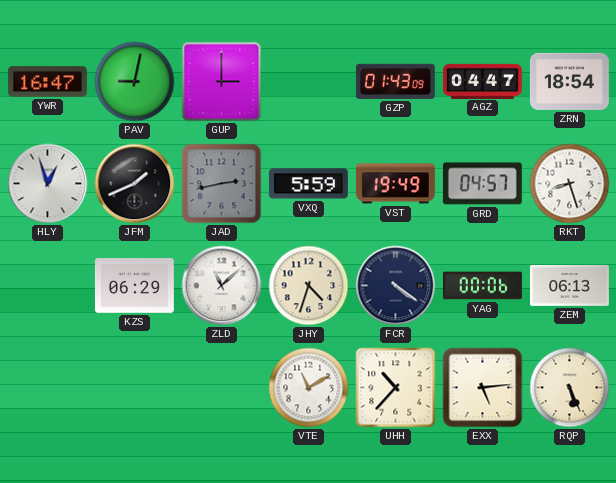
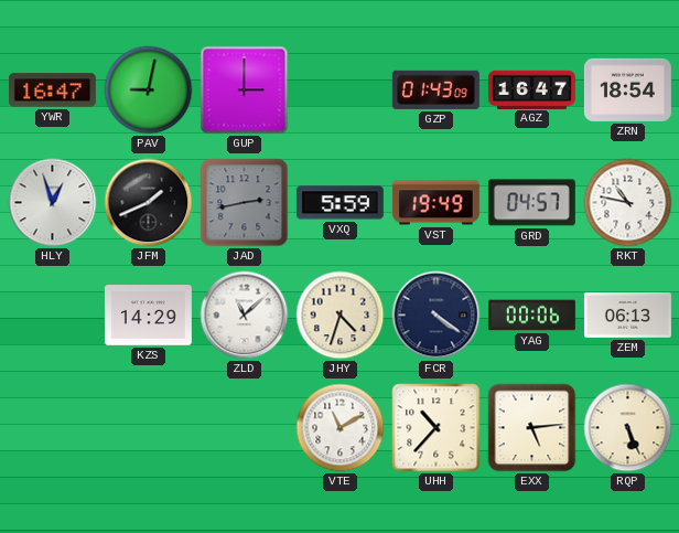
AGZ: 04:47 -> 16:47
RKT: 8:27 -> 10:47
KZS: 06:29 -> 14:29
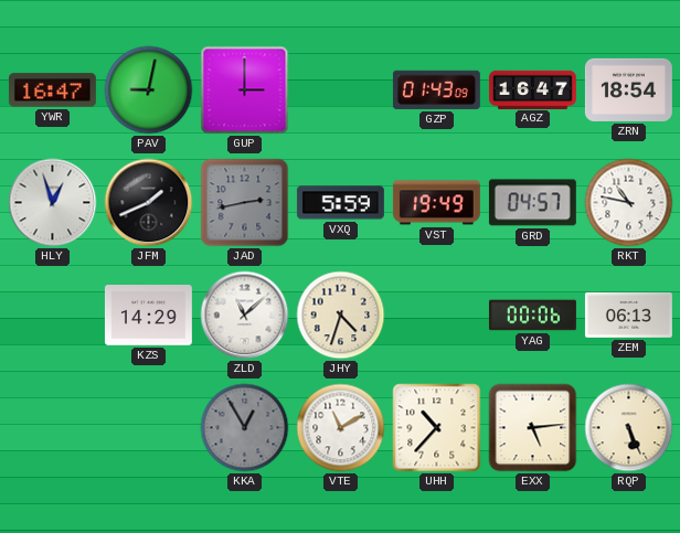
FCR: 4:21 -> none
KKA: none -> 12:55
